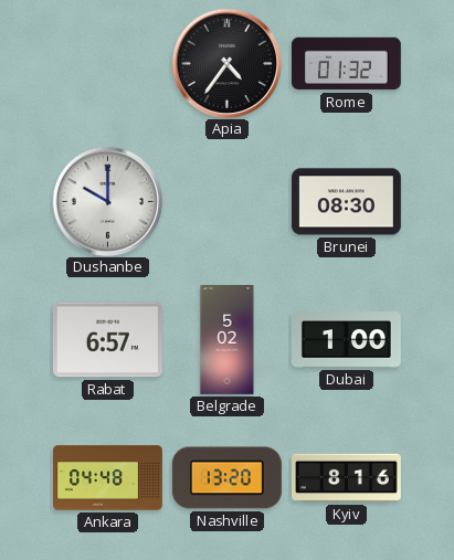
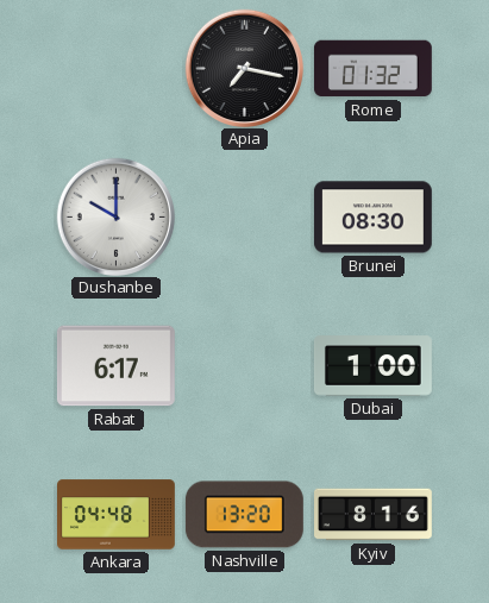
Apia: 4:36 -> 7:17
Rabat: 6:57 -> 6:17
Belgrade: 5:02 -> none
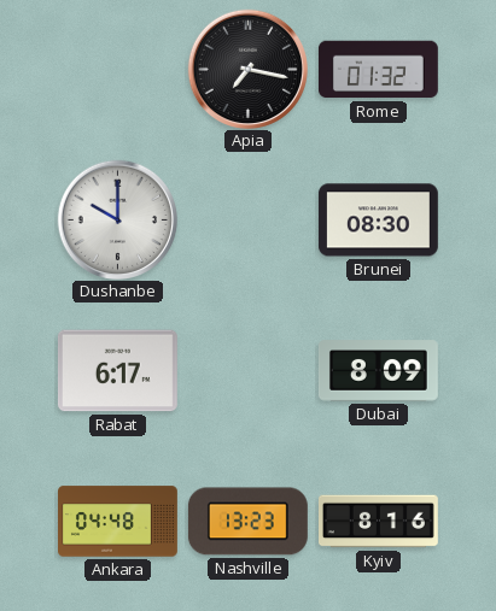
Dubai: 1:00 -> 8:09
Nashville: 13:20 -> 13:23
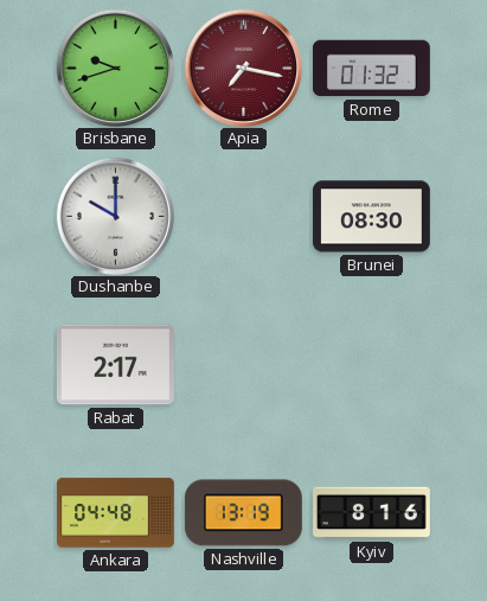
Brisbane: none -> 9:42
Apia dial: black -> burgundy
Rabat: 6:17 -> 2:17
Dubai: 8:09 -> none
Nashville: 13:23 -> 13:19
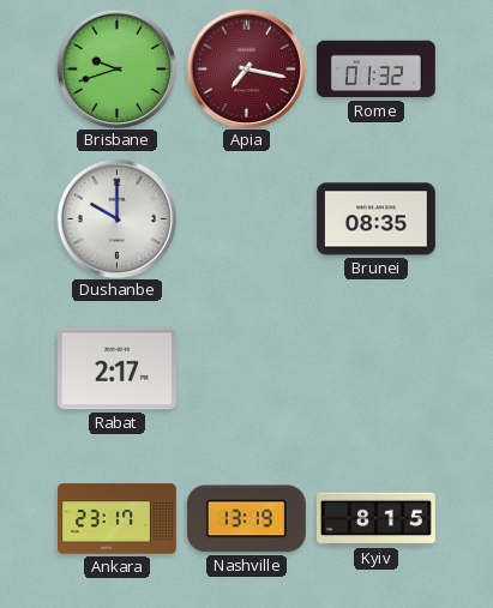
Brunei: 08:30 -> 08:35
Ankara: 04:48 -> 23:17
Kyiv: 8:16 -> 8:15
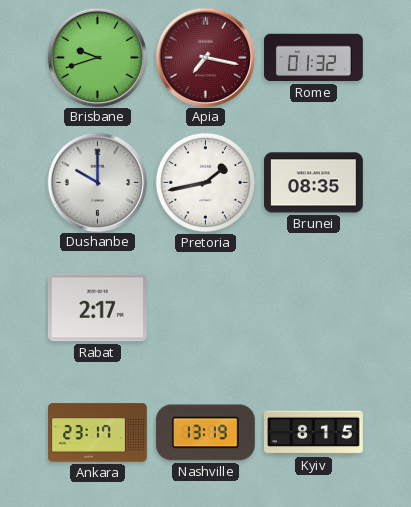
Pretoria: none -> 1:43
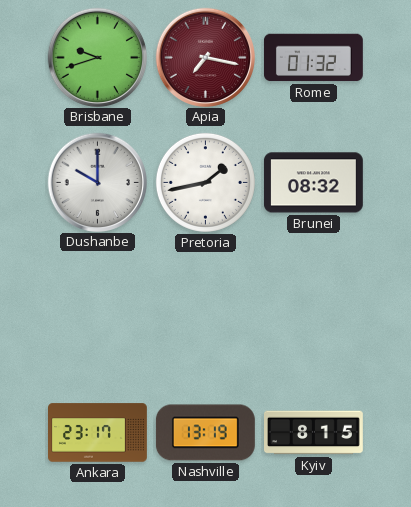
Brunei: 08:35 -> 08:32
Rabat: 2:17 -> none
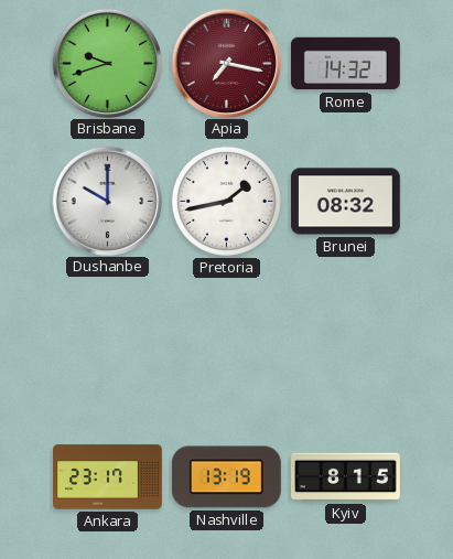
Rome: 01:32 -> 14:32
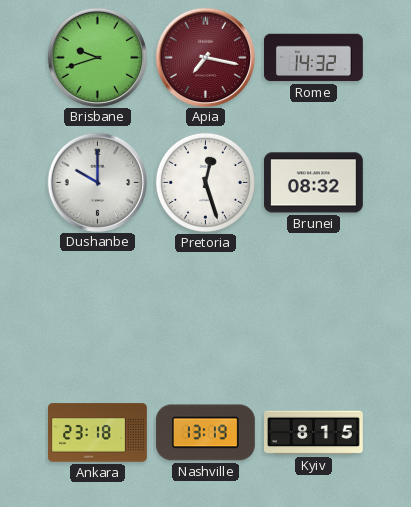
Pretoria: 1:43 -> 12:27
Ankara: 23:17 -> 23:18
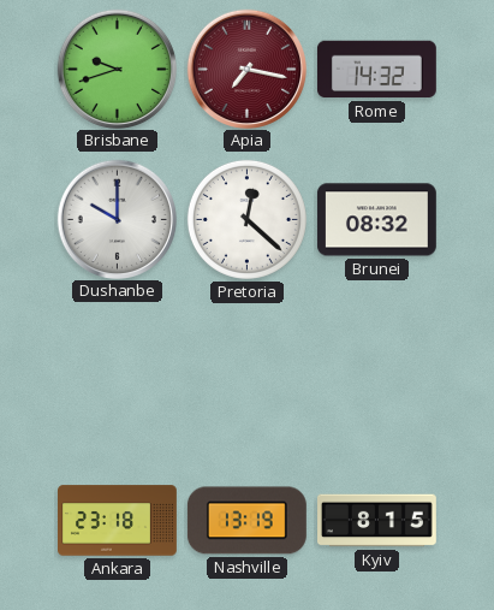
Pretoria: 12:27 -> 12:22
